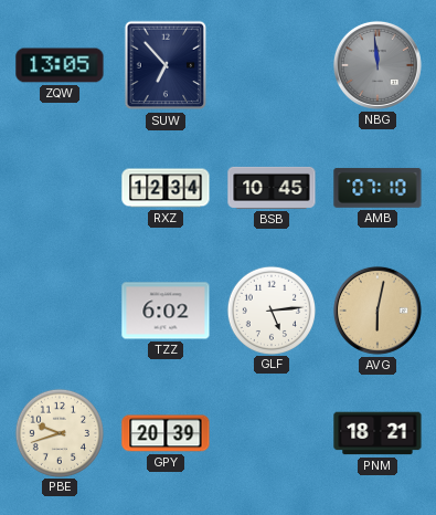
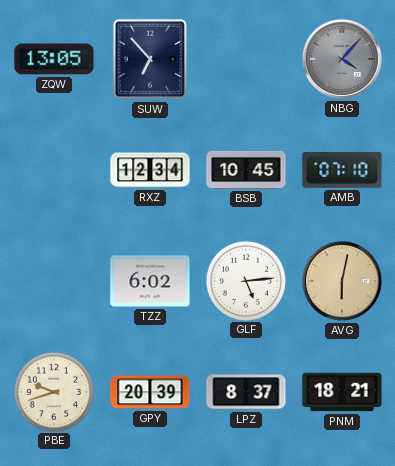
NBG: 11:59 -> 4:07
LPZ: none -> 8:37
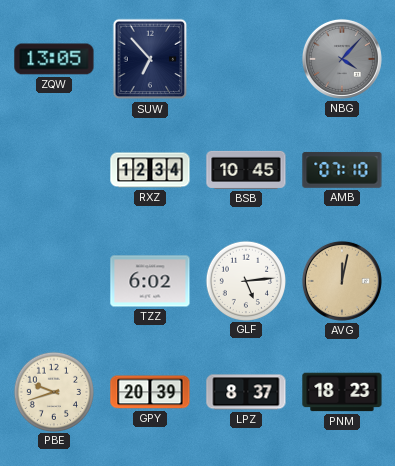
AVG: 6:02 -> 12:02
PNM: 18:21 -> 18:23
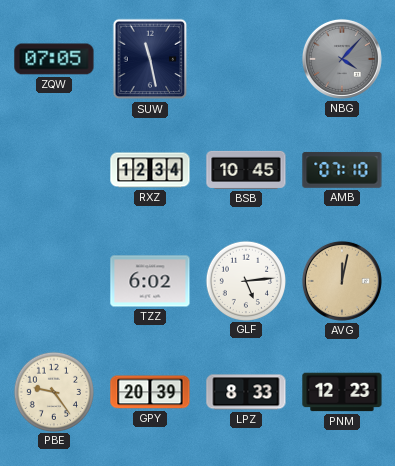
ZQW: 13:05 -> 07:05
SUW: 6:53 -> 11:28
PBE: 9:42 -> 9:24
LPZ: 8:37 -> 8:33
PNM: 18:23 -> 12:23
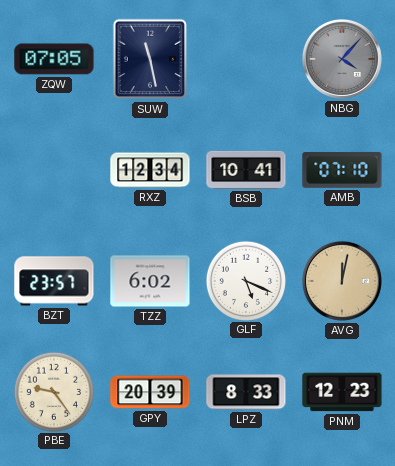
BSB: 10:45 -> 10:41
BZT: none -> 23:57
GLF: 5:14 -> 5:19
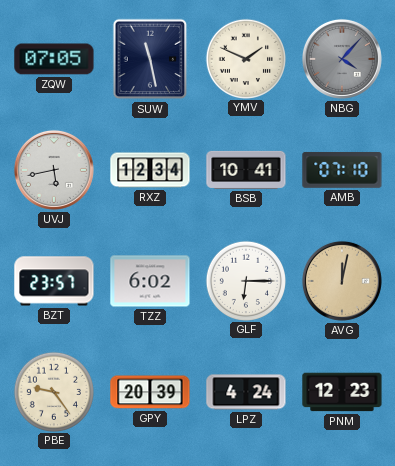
YMV: none -> 1:49
UVJ: none -> 5:43
GLF: 5:19 -> 6:15
LPZ: 8:33 -> 4:24
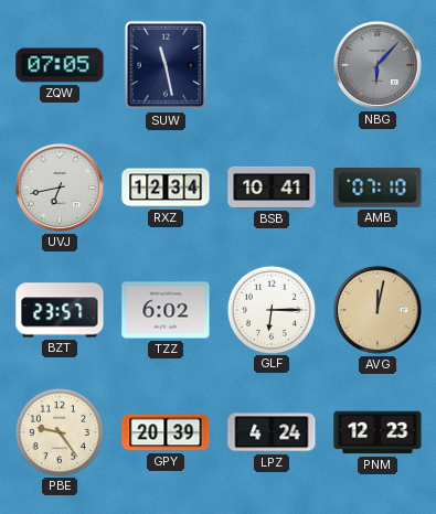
YMV: 1:49 -> none
NBG: 4:07 -> 6:07
UVJ: 5:43 -> 6:43
